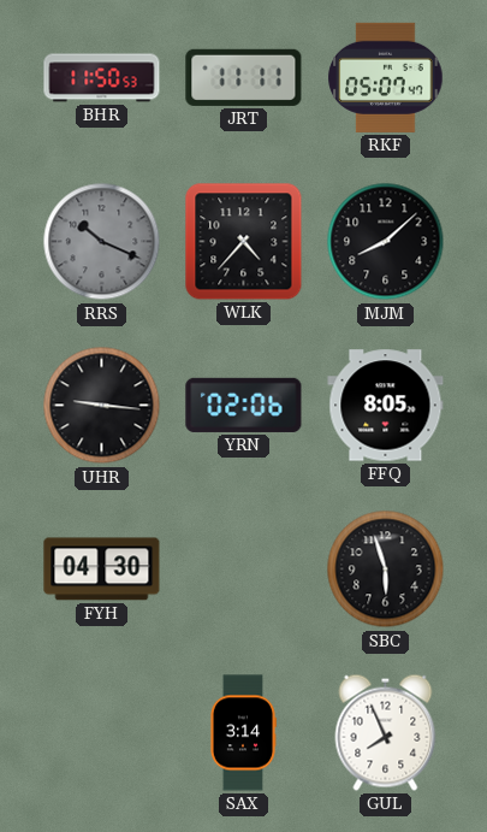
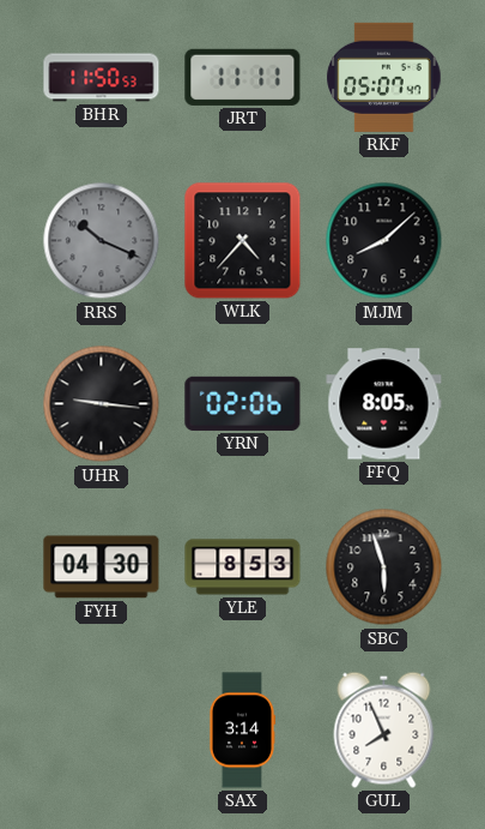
YLE: none -> 8:53
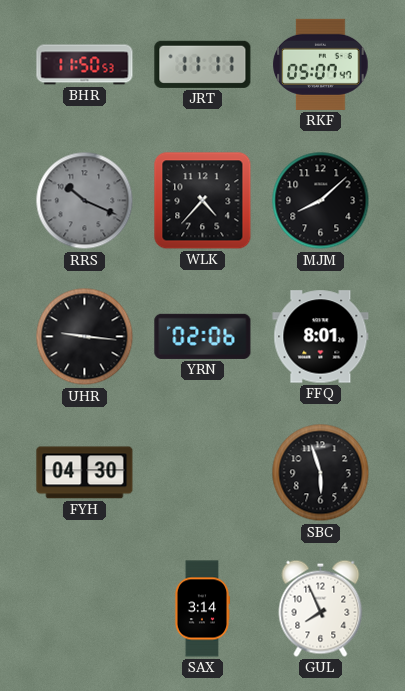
FFQ: 8:05 -> 8:01
YLE: 8:53 -> none
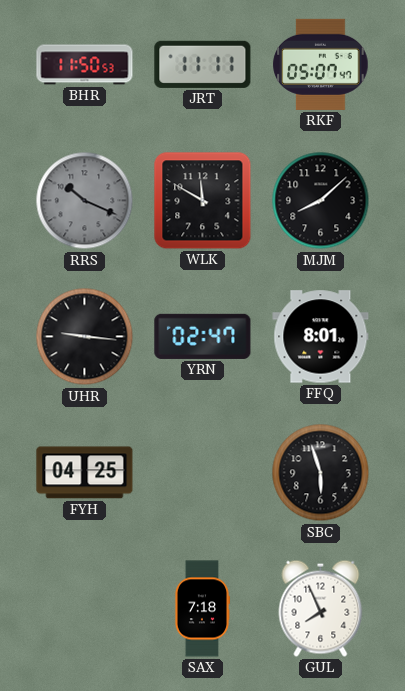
WLK: 4:37 -> 11:50
YRN: 02:06 -> 02:47
FYH: 04:30 -> 04:25
SAX: 3:14 -> 7:18
